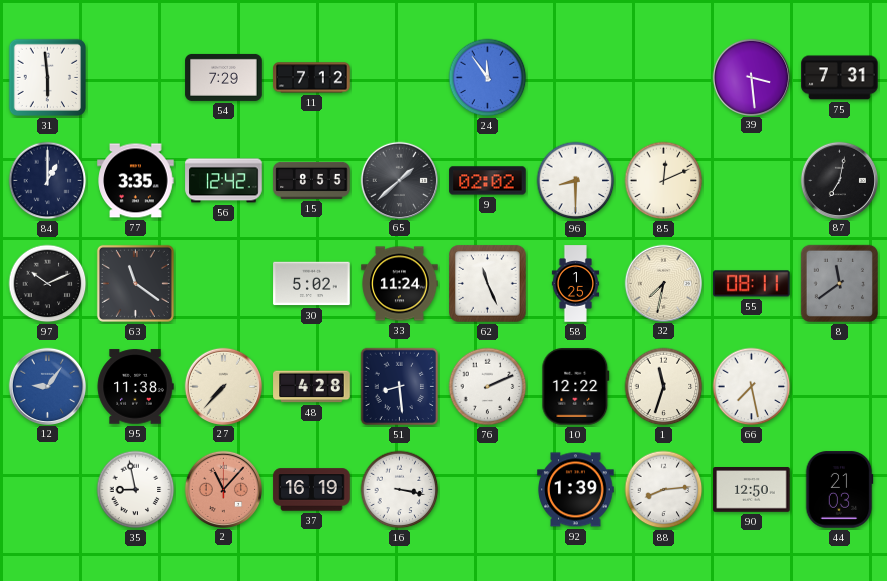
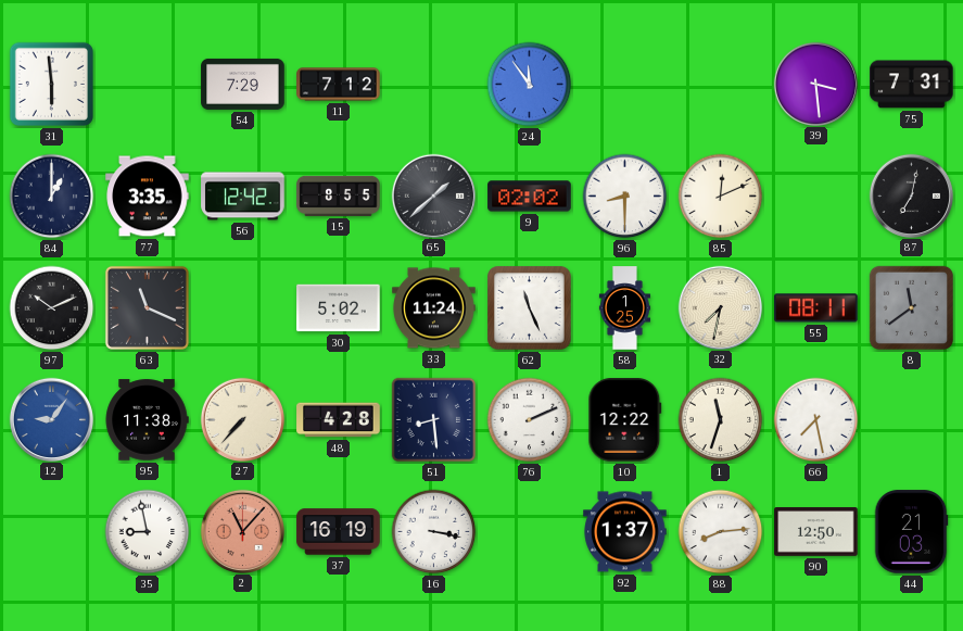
63: 11:21 -> 11:19
92: 1:39 -> 1:37
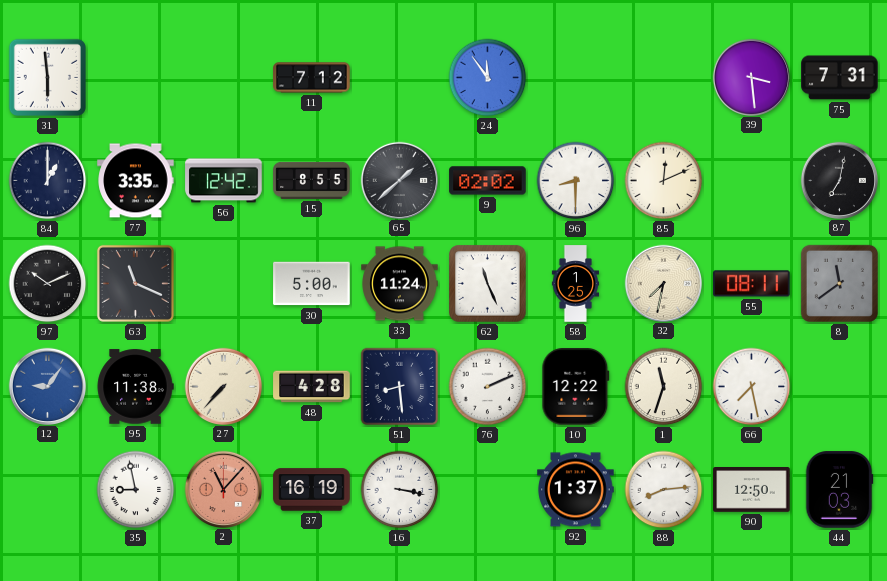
54: 7:29 -> none
30: 5:02 -> 5:00
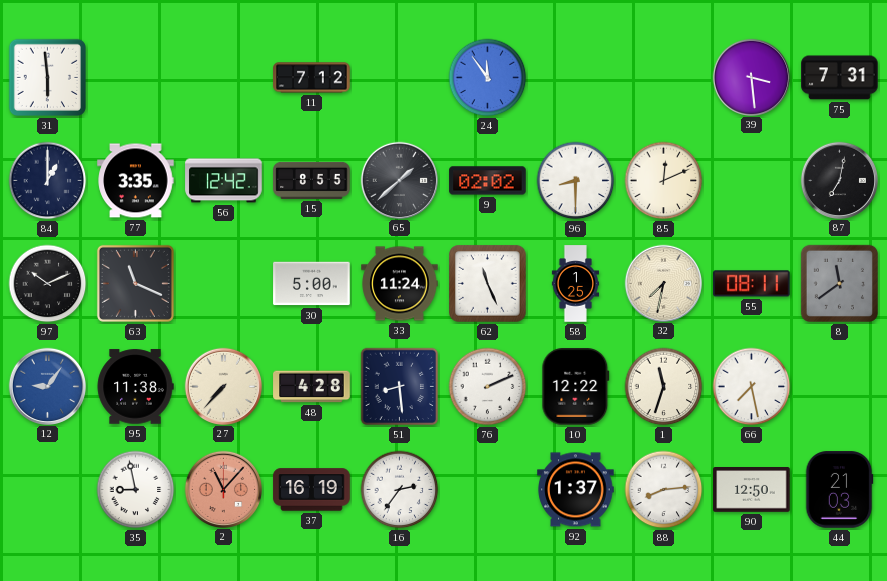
16: 3:17 -> 2:36
